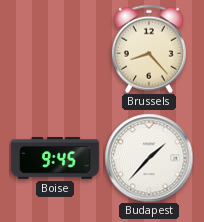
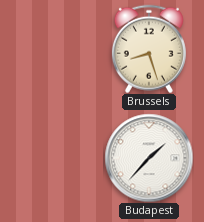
Brussels: 8:23 -> 8:27
Boise: 9:45 -> none
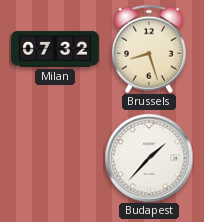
Milan: none -> 07:32
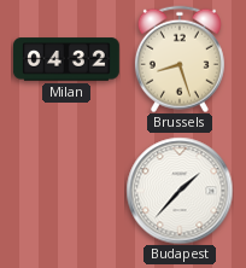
Milan: 07:32 -> 04:32
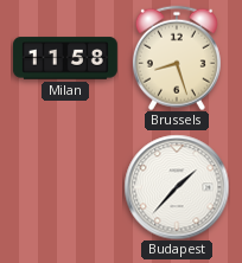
Milan: 04:32 -> 11:58
